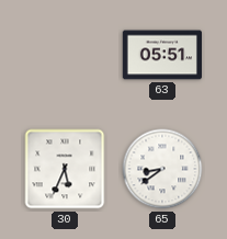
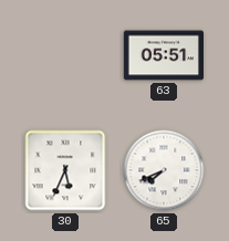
65: 8:39 -> 7:41
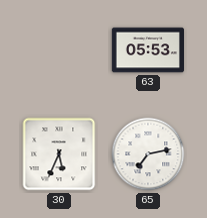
63: 05:51 -> 05:53
65: 7:41 -> 7:13
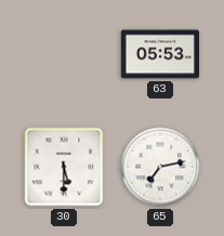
30: 5:34 -> 5:30
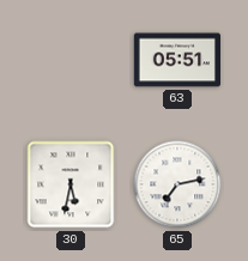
63: 05:53 -> 05:51
30: 5:30 -> 5:32
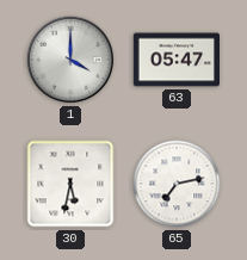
1: none -> 4:00
63: 05:51 -> 05:47
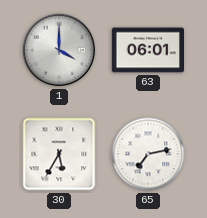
63: 05:47 -> 06:01
30: 5:32 -> 5:35
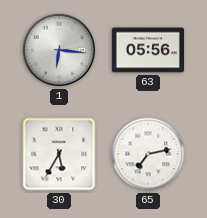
1: 4:00 -> 6:16
63: 06:01 -> 05:56
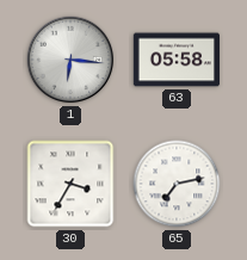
63: 05:56 -> 05:58
30: 5:35 -> 3:35
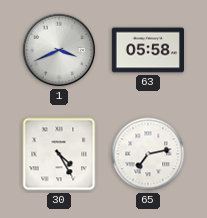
1: 6:16 -> 3:41
30: 3:35 -> 4:25
